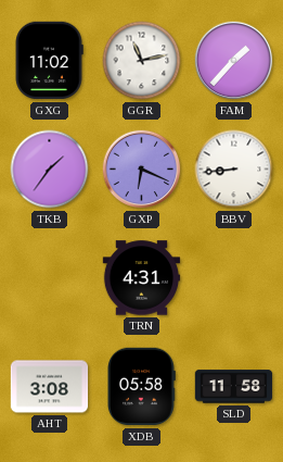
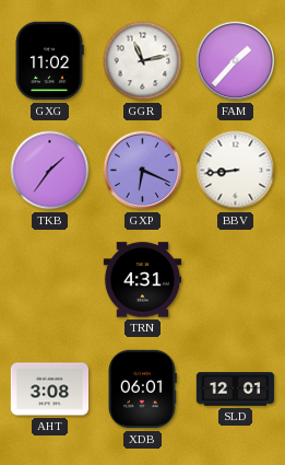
XDB: 05:58 -> 06:01
SLD: 11:58 -> 12:01
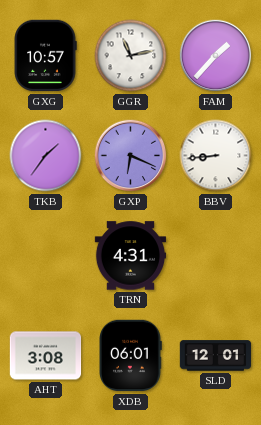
GXG: 11:02 -> 10:57
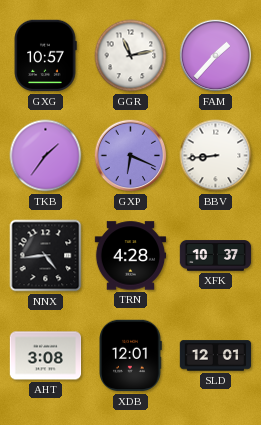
NNX: none -> 4:44
TRN: 4:31 -> 4:28
XFK: none -> 10:37
XDB: 06:01 -> 12:01
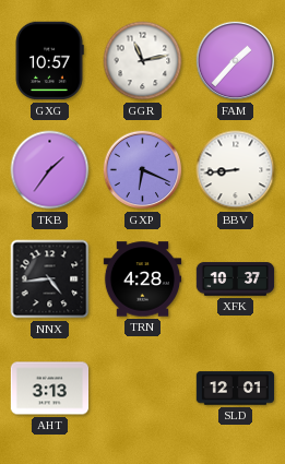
AHT: 3:08 -> 3:13
XDB: 12:01 -> none
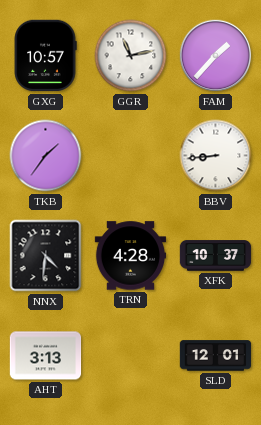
GXP: 6:19 -> none
NNX: 4:44 -> 4:31
